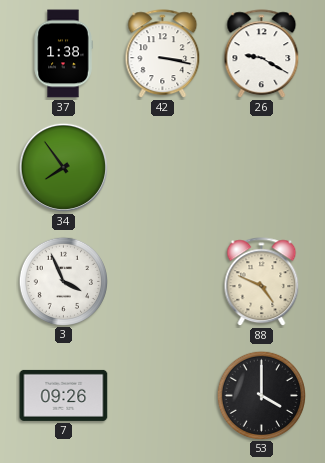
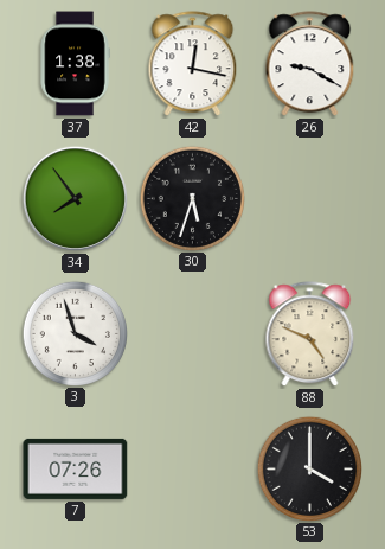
42: 3:17 -> 12:17
30: none -> 5:33
3: 3:56 -> 3:57
7: 09:26 -> 07:26
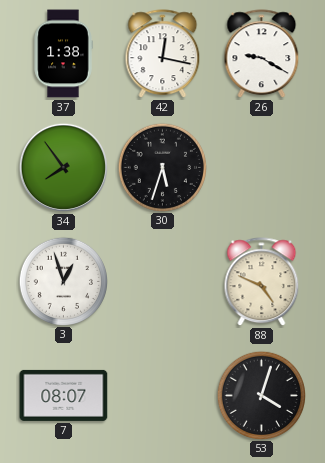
3: 3:57 -> 12:57
7: 07:26 -> 08:07
53: 4:00 -> 4:03
